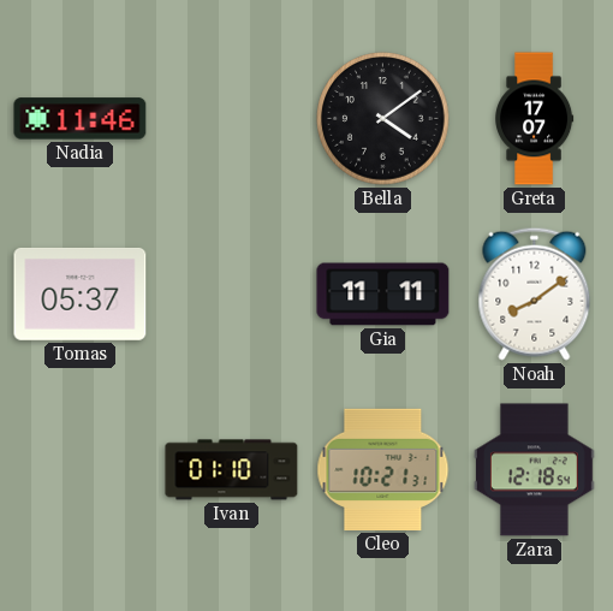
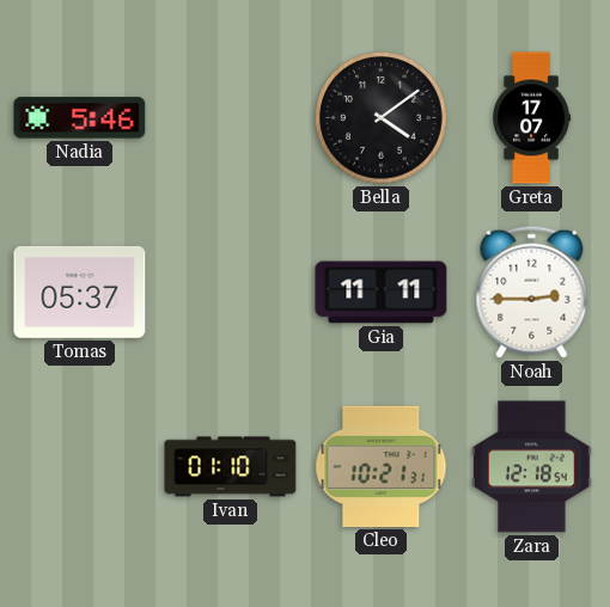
Nadia: 11:46 -> 5:46
Noah: 8:09 -> 2:45
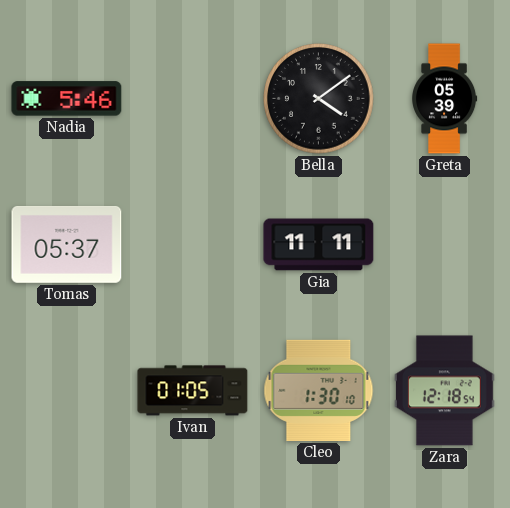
Greta: 17:07 -> 05:39
Noah: 2:45 -> none
Ivan: 01:10 -> 01:05
Cleo: 10:21 -> 1:30
